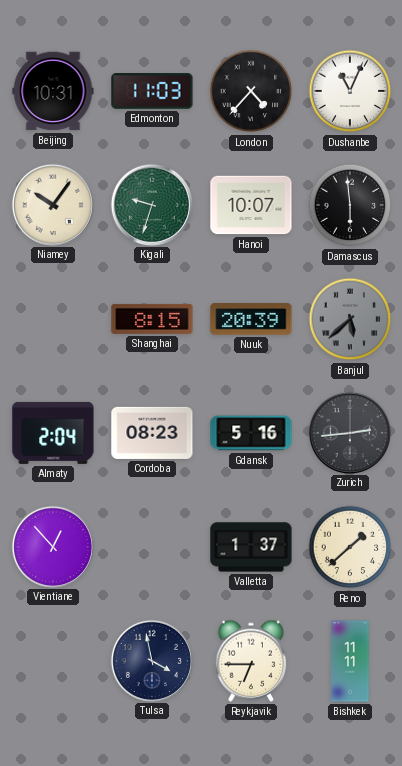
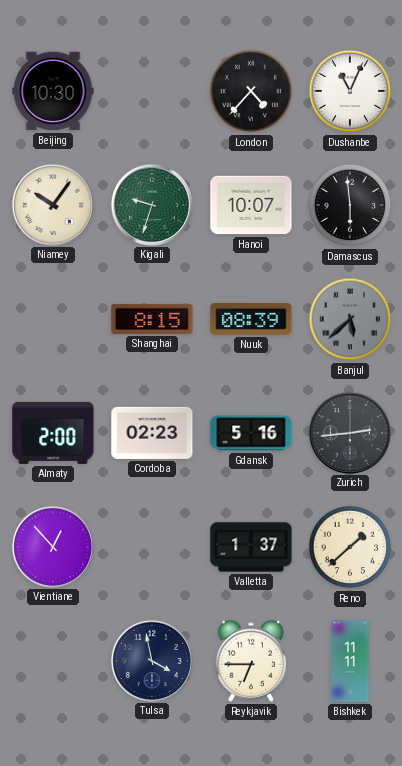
Beijing: 10:31 -> 10:30
Edmonton: 11:03 -> none
Nuuk: 20:39 -> 08:39
Almaty: 2:04 -> 2:00
Cordoba: 08:23 -> 02:23
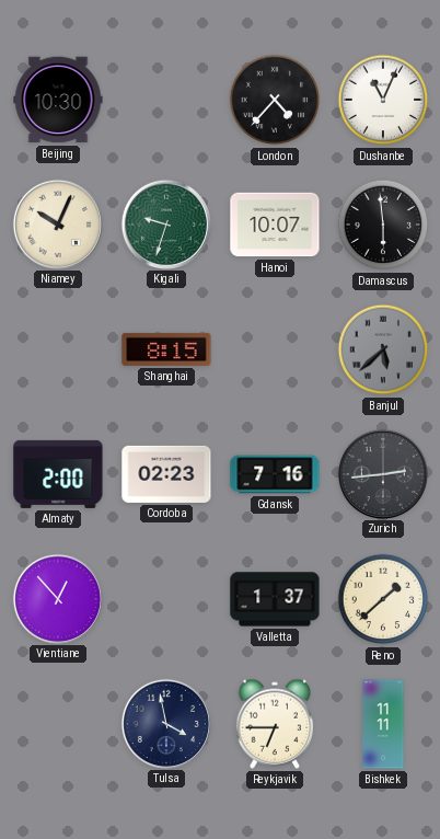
Niamey: 10:06 -> 10:04
Nuuk: 08:39 -> none
Gdansk: 5:16 -> 7:16
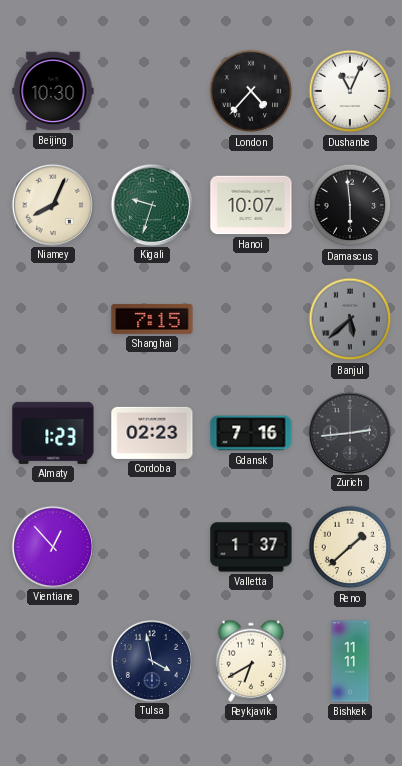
Niamey: 10:04 -> 8:04
Shanghai: 8:15 -> 7:15
Almaty: 2:00 -> 1:23
Reykjavik: 6:45 -> 6:40
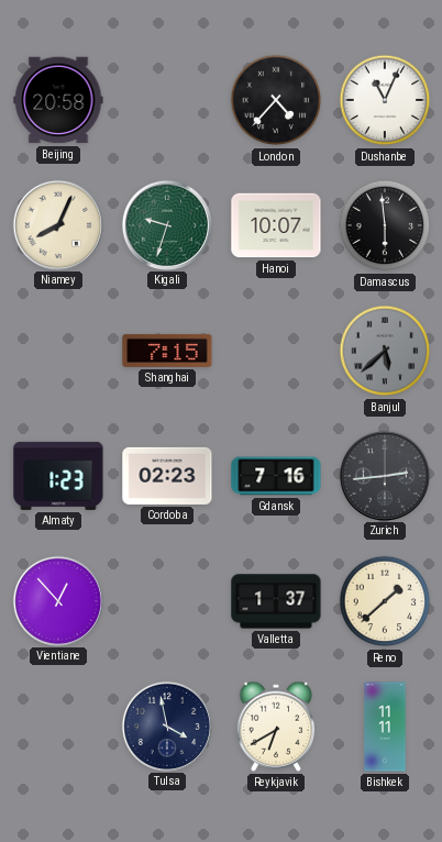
Beijing: 10:30 -> 20:58
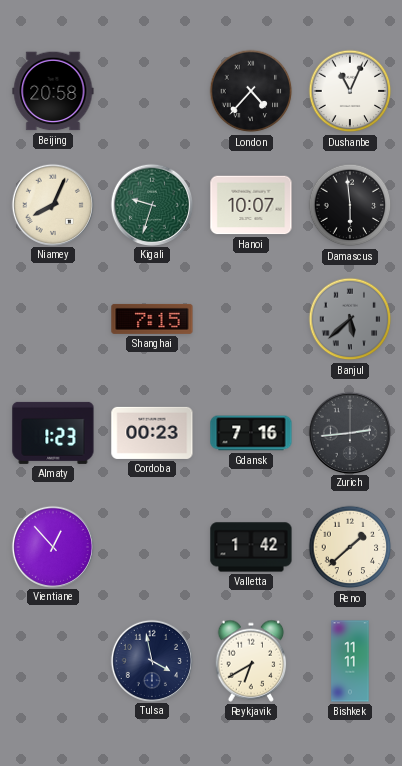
Cordoba: 02:23 -> 00:23
Valletta: 1:37 -> 1:42
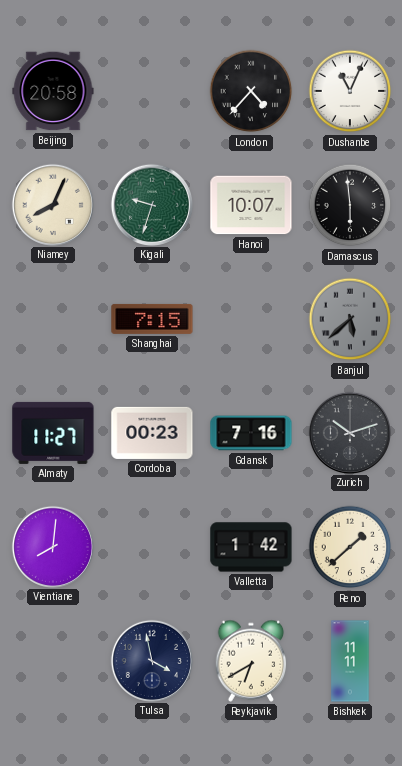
Almaty: 1:23 -> 11:27
Zurich: 2:44 -> 10:12
Vientiane: 12:53 -> 8:01
